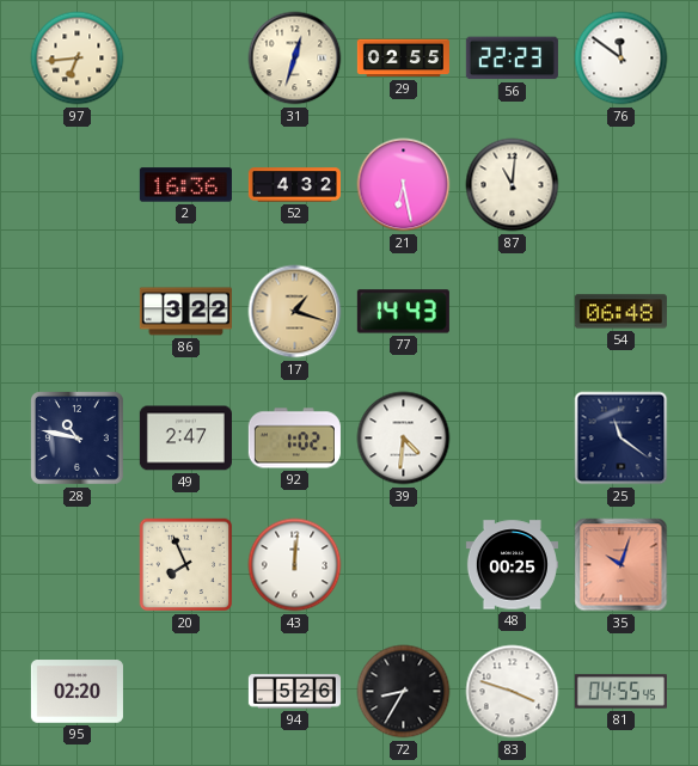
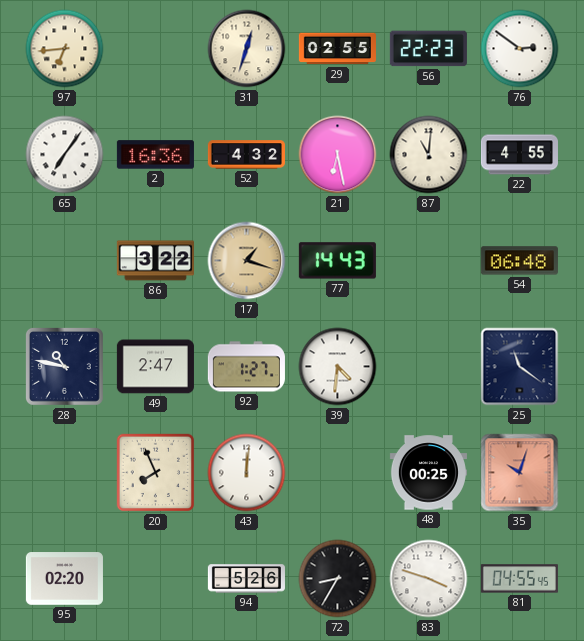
76: 11:51 -> 2:51
65: none -> 7:06
22: none -> 4:55
92: 1:02 -> 1:27
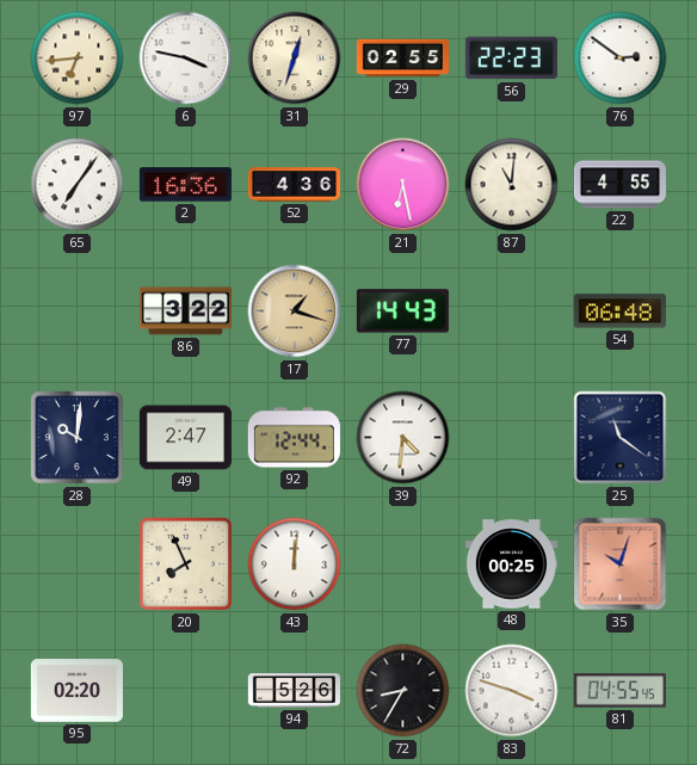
6: none -> 3:47
52: 4:32 -> 4:36
28: 10:47 -> 10:01
92: 1:27 -> 12:44
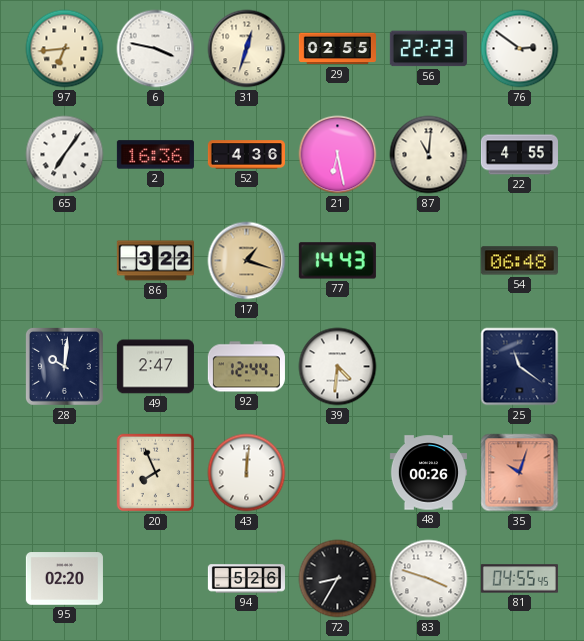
48: 00:25 -> 00:26
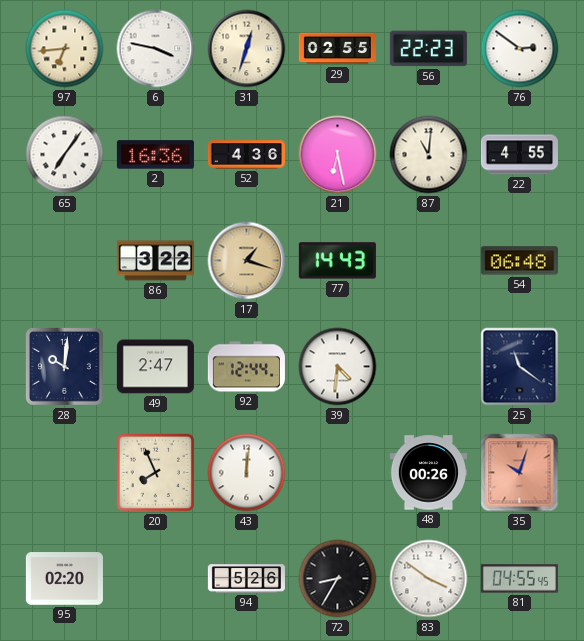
83: 3:48 -> 3:51
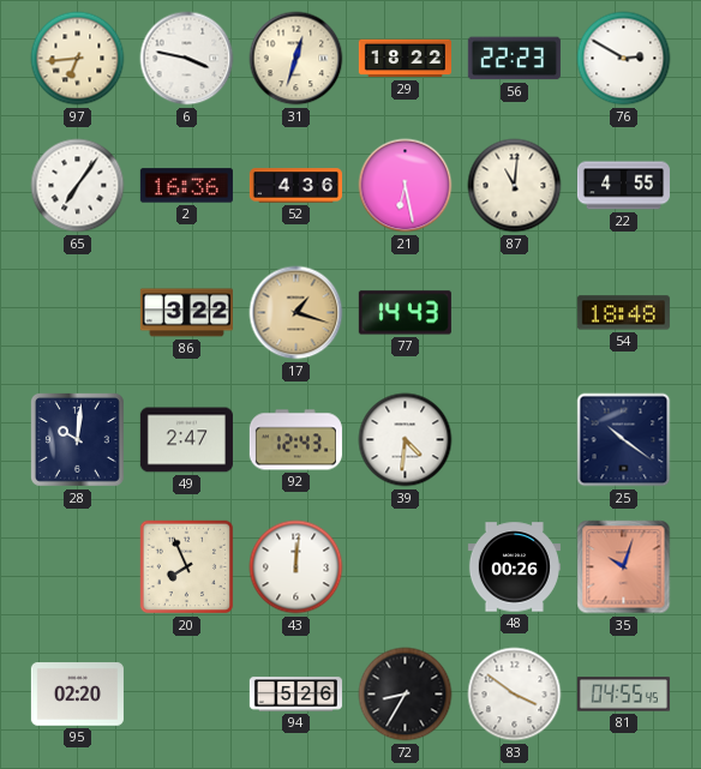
29: 02:55 -> 18:22
76: 2:51 -> 2:50
54: 06:48 -> 18:48
92: 12:44 -> 12:43
25: 11:21 -> 10:21
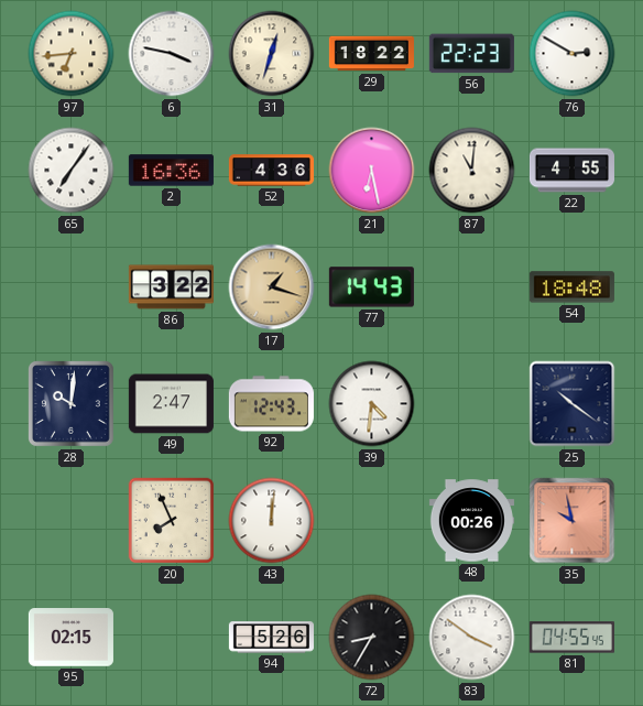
35: 10:03 -> 9:58
95: 02:20 -> 02:15
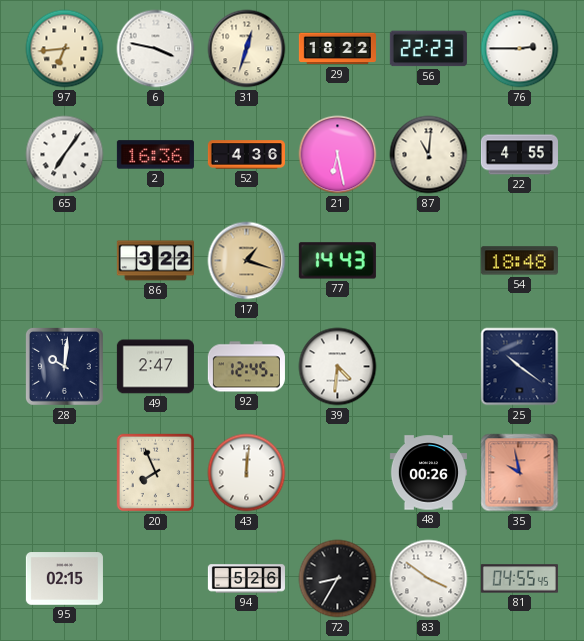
76: 2:50 -> 2:45
92: 12:43 -> 12:45
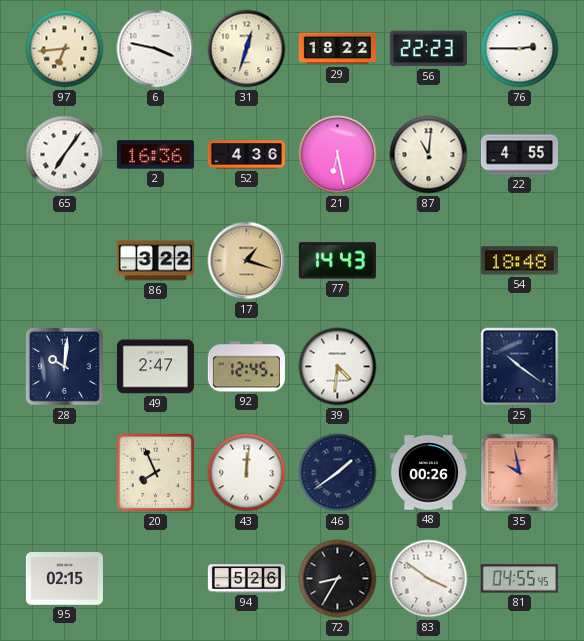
46: none -> 1:39
